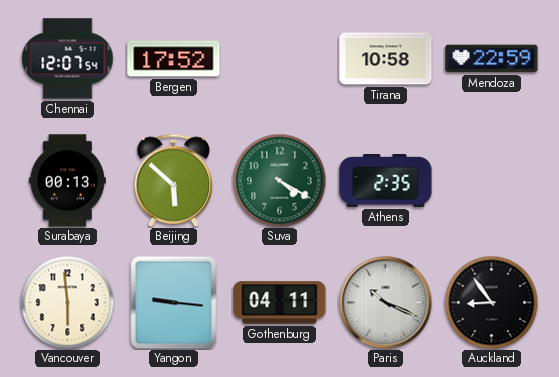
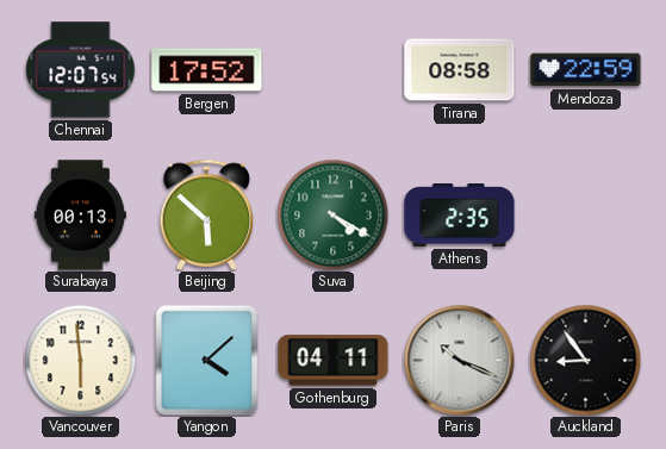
Tirana: 10:58 -> 08:58
Yangon: 9:16 -> 4:08
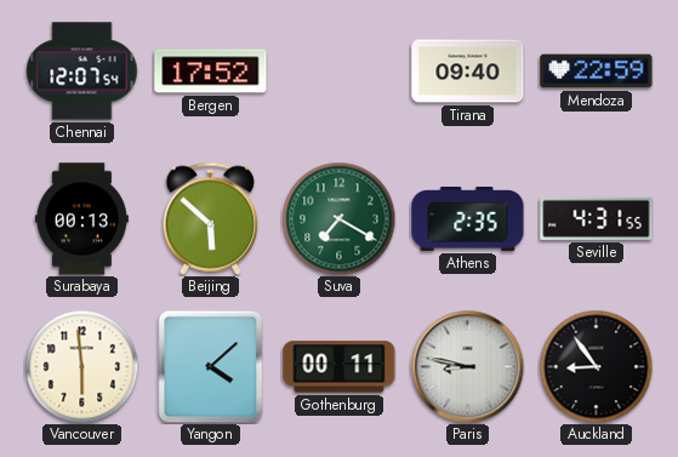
Tirana: 08:58 -> 09:40
Suva: 4:20 -> 7:20
Seville: none -> 4:31
Gothenburg: 04:11 -> 00:11
Paris: 10:19 -> 8:47
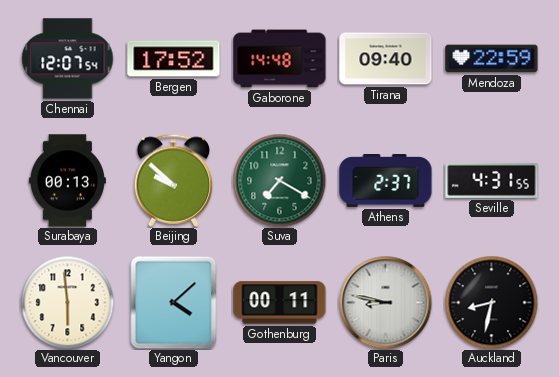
Gaborone: none -> 14:48
Beijing: 5:52 -> 9:52
Athens: 2:35 -> 2:37
Auckland: 8:54 -> 8:32
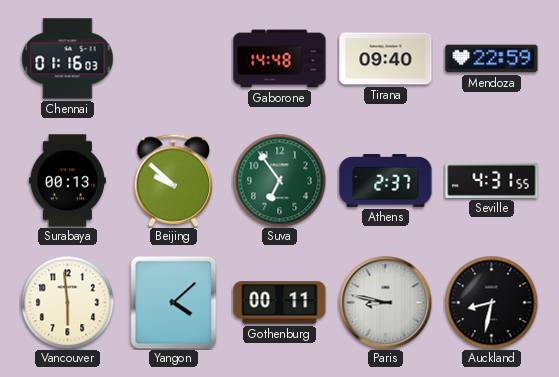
Chennai: 12:07 -> 01:16
Bergen: 17:52 -> none
Suva: 7:20 -> 6:54
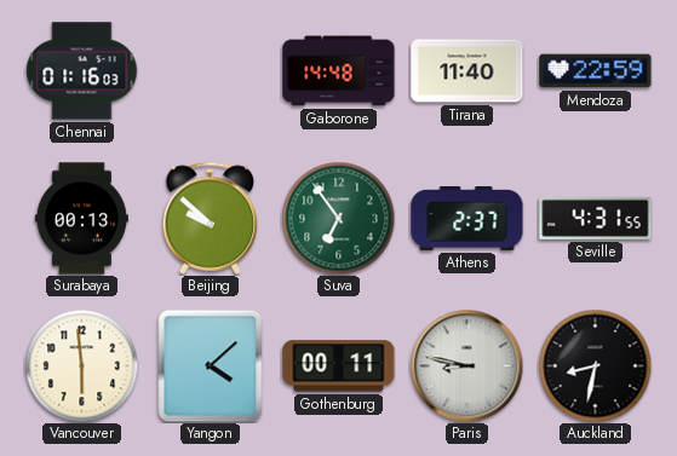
Tirana: 09:40 -> 11:40
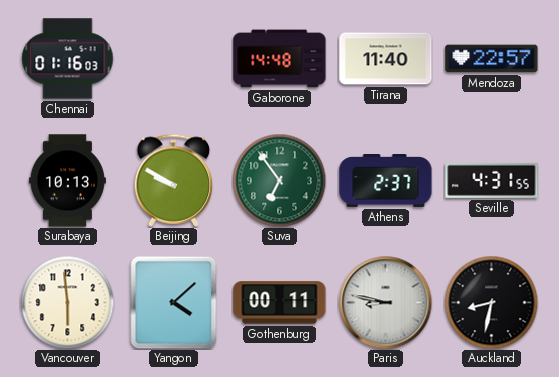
Mendoza: 22:59 -> 22:57
Surabaya: 00:13 -> 10:13
Beijing: 9:52 -> 9:50
